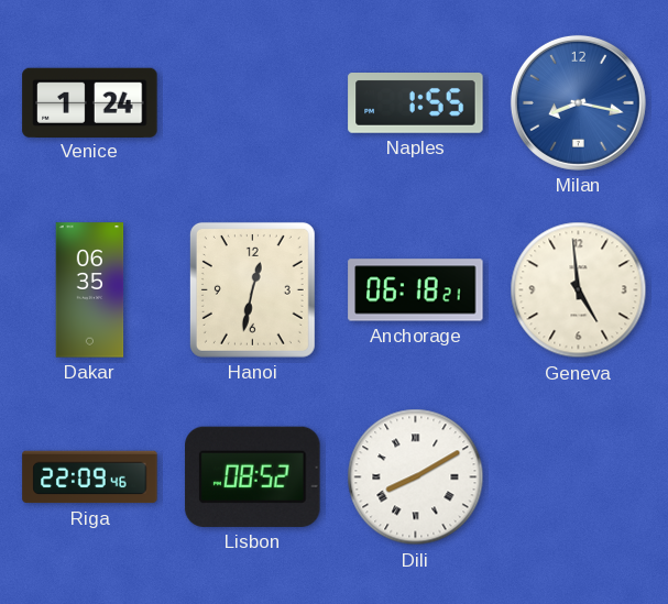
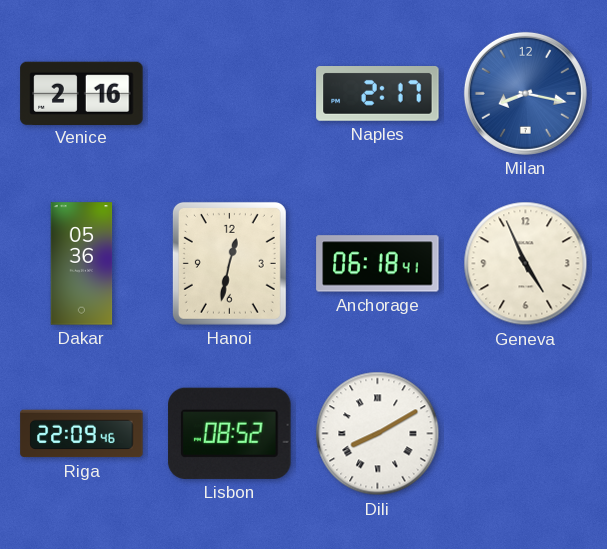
Venice: 1:24 -> 2:16
Naples: 1:55 -> 2:17
Dakar: 06:35 -> 05:36
Anchorage: 06:18:21 -> 06:18:41
Geneva: 4:59 -> 4:56
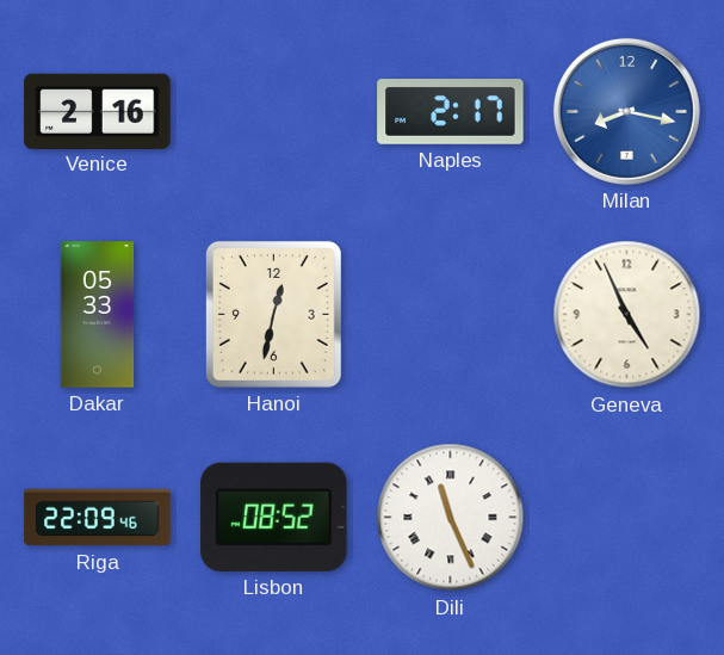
Dakar: 05:36 -> 05:33
Anchorage: 06:18 -> none
Dili: 8:10 -> 11:26
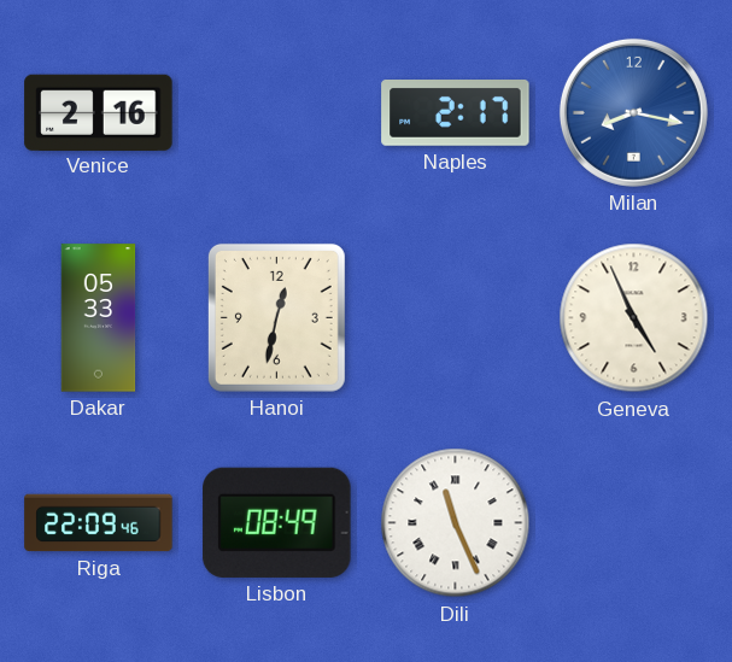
Lisbon: 08:52 -> 08:49
